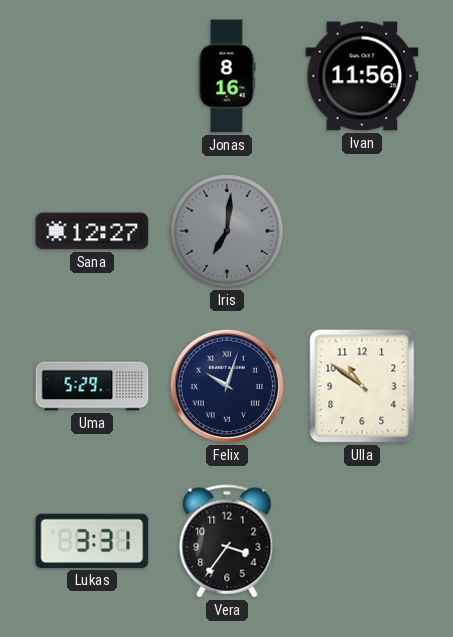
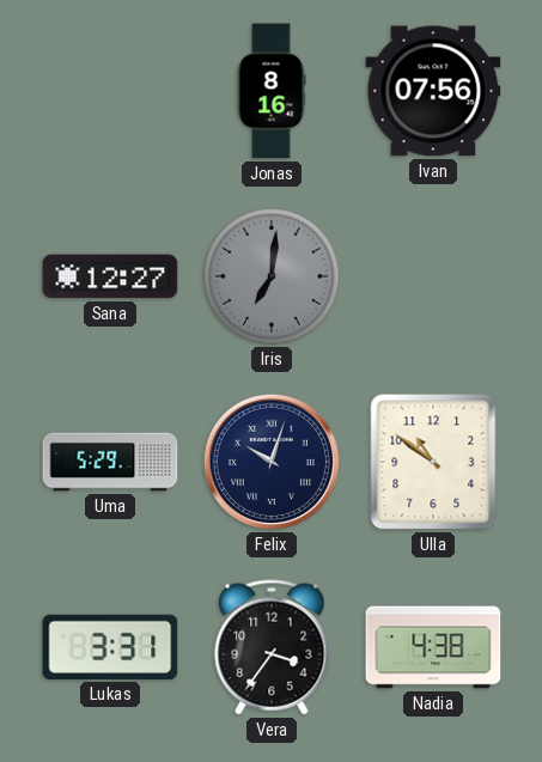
Ivan: 11:56 -> 07:56
Nadia: none -> 4:38
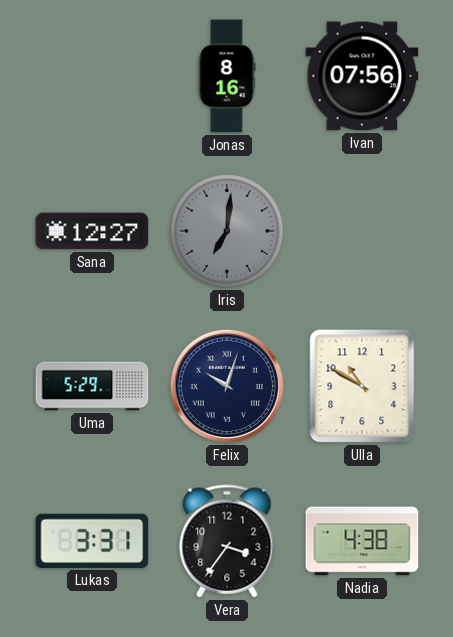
Ulla: 10:51 -> 10:50
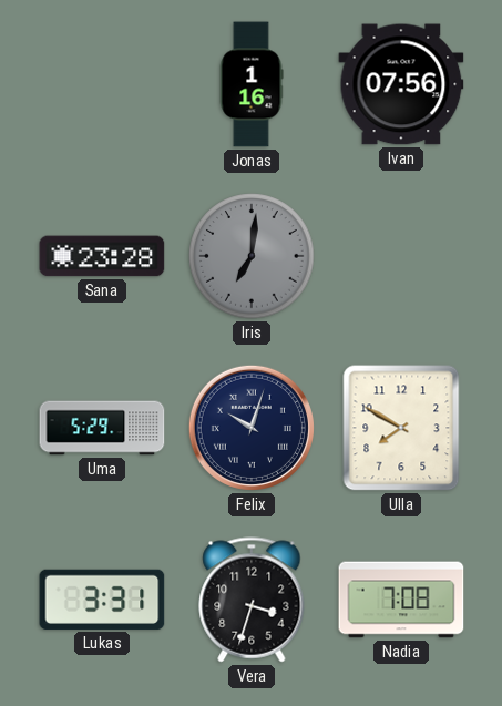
Jonas: 8:16 -> 1:16
Sana: 12:27 -> 23:28
Ulla: 10:50 -> 7:50
Vera: 3:36 -> 3:33
Nadia: 4:38 -> 7:08
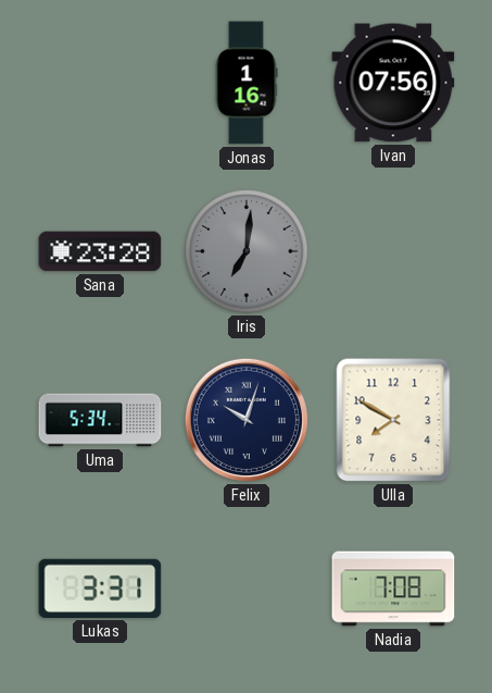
Uma: 5:29 -> 5:34
Vera: 3:33 -> none
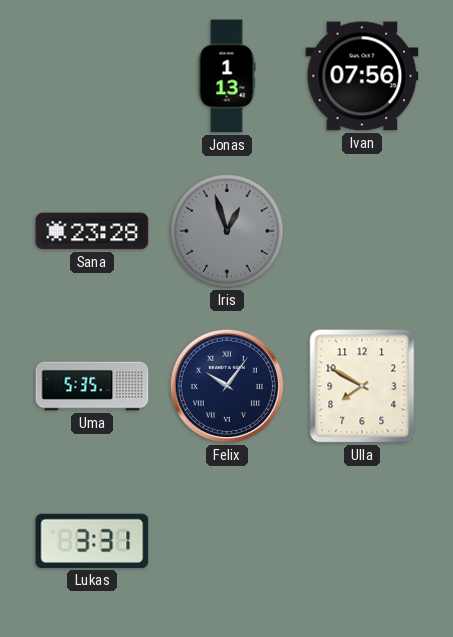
Jonas: 1:16 -> 1:13
Iris: 7:01 -> 12:57
Uma: 5:34 -> 5:35
Felix: 10:03 -> 10:06
Nadia: 7:08 -> none
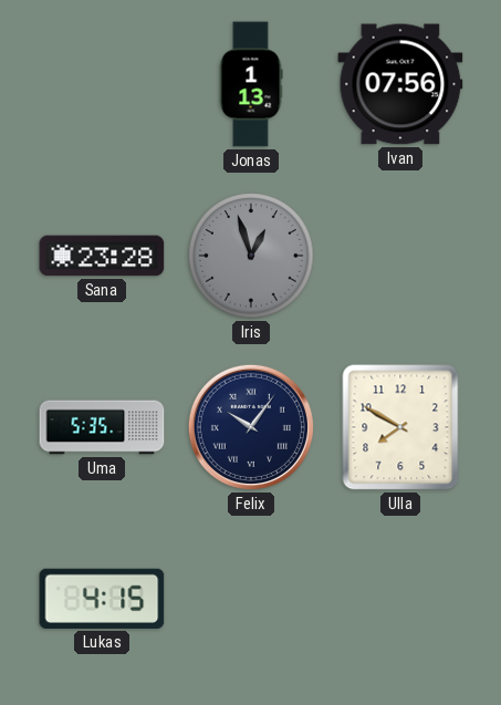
Lukas: 3:31 -> 4:15
